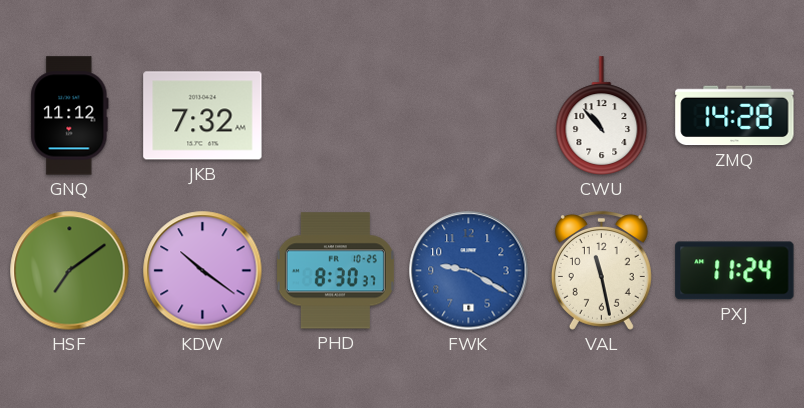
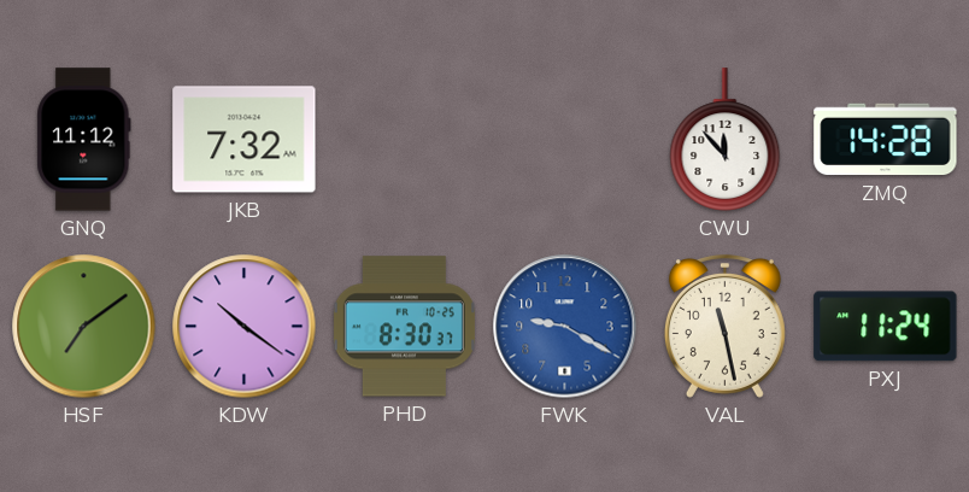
CWU: 10:53 -> 11:53
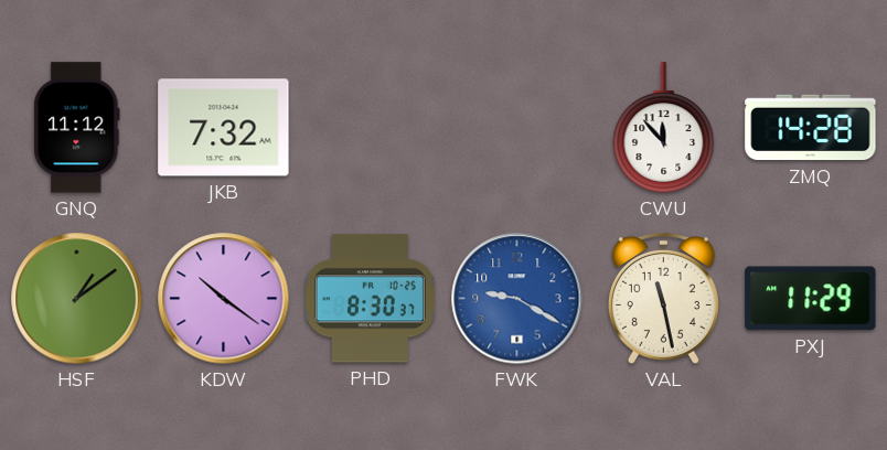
HSF: 7:09 -> 1:09
PXJ: 11:24 -> 11:29
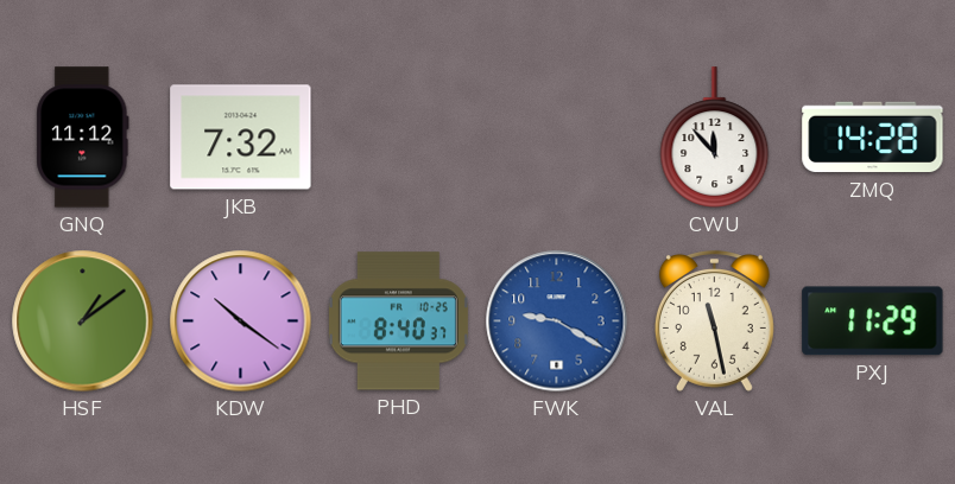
PHD: 8:30 -> 8:40
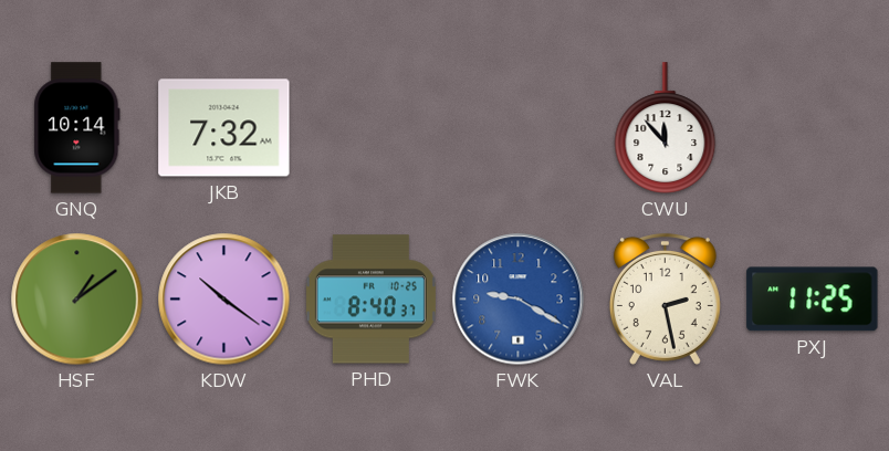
GNQ: 11:12 -> 10:14
ZMQ: 14:28 -> none
VAL: 11:28 -> 2:28
PXJ: 11:29 -> 11:25
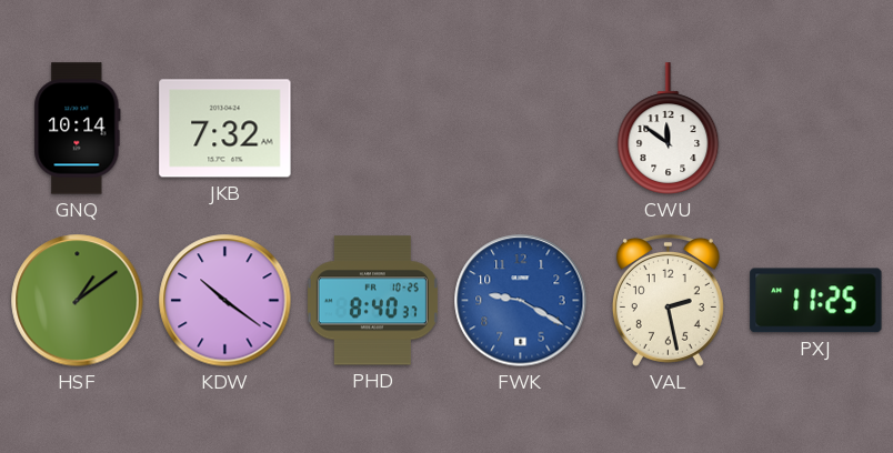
CWU: 11:53 -> 11:51
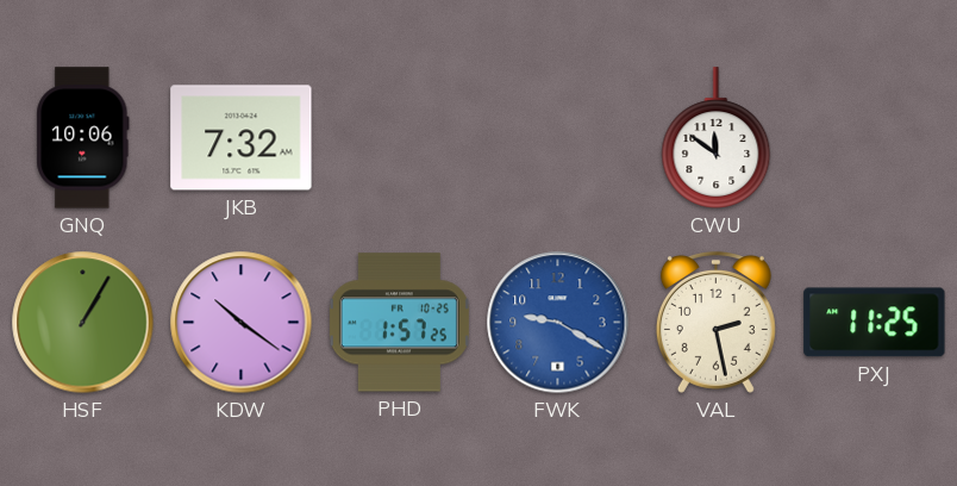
GNQ: 10:14 -> 10:06
HSF: 1:09 -> 1:05
PHD: 8:40 -> 1:57
